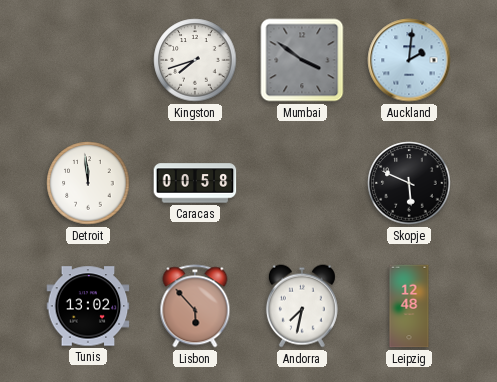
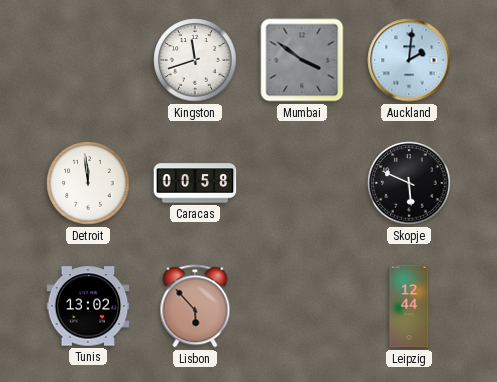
Kingston: 7:42 -> 11:42
Andorra: 7:32 -> none
Leipzig: 12:48 -> 12:44
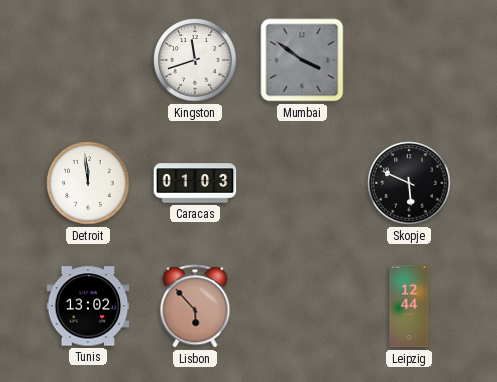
Auckland: 2:01 -> none
Caracas: 00:58 -> 01:03
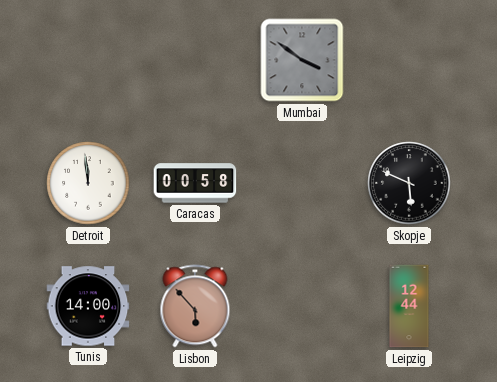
Kingston: 11:42 -> none
Caracas: 01:03 -> 00:58
Tunis: 13:02 -> 14:00
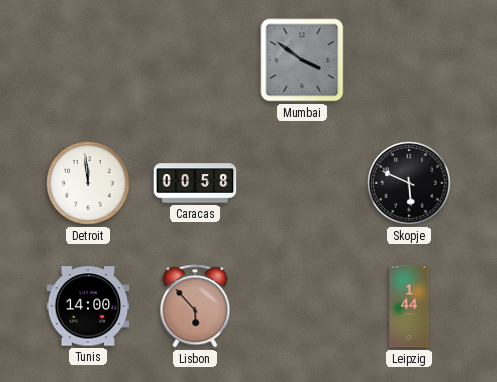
Leipzig: 12:44 -> 1:44
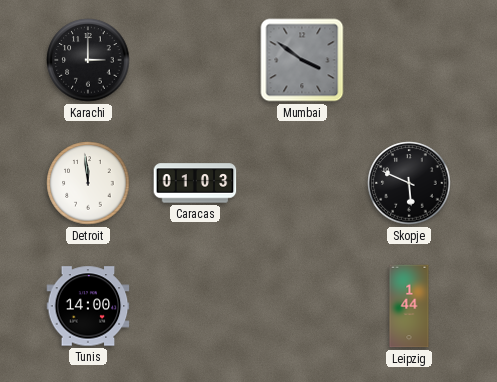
Karachi: none -> 3:00
Caracas: 00:58 -> 01:03
Lisbon: 5:53 -> none
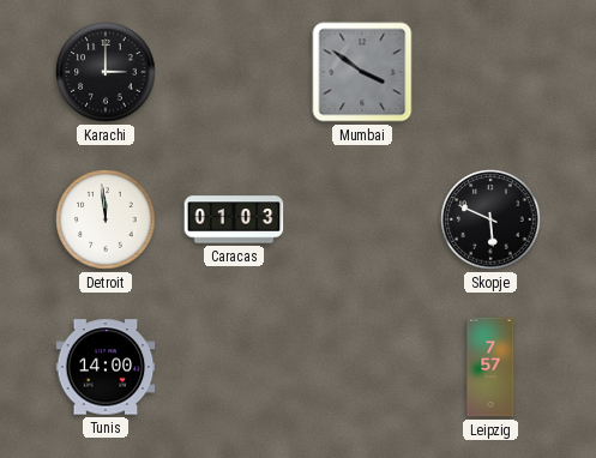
Leipzig: 1:44 -> 7:57
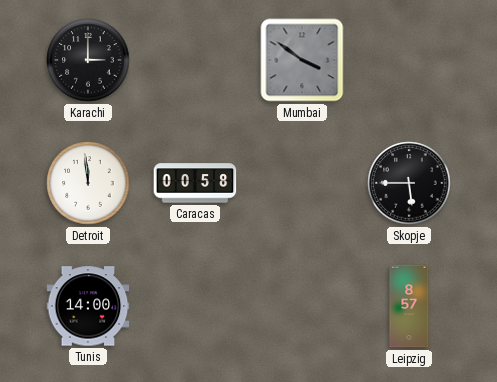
Caracas: 01:03 -> 00:58
Skopje: 5:49 -> 5:45
Leipzig: 7:57 -> 8:57
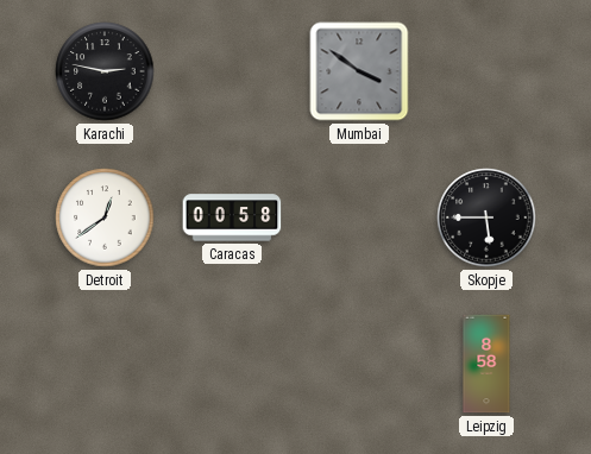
Karachi: 3:00 -> 2:47
Detroit: 11:59 -> 12:39
Tunis: 14:00 -> none
Leipzig: 8:57 -> 8:58
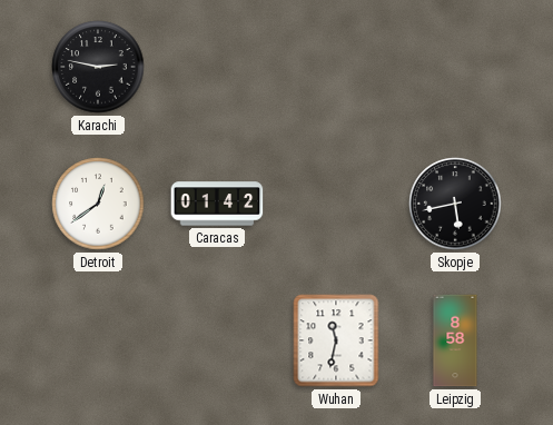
Mumbai: 3:51 -> none
Caracas: 00:58 -> 01:42
Skopje: 5:45 -> 5:43
Wuhan: none -> 11:32
